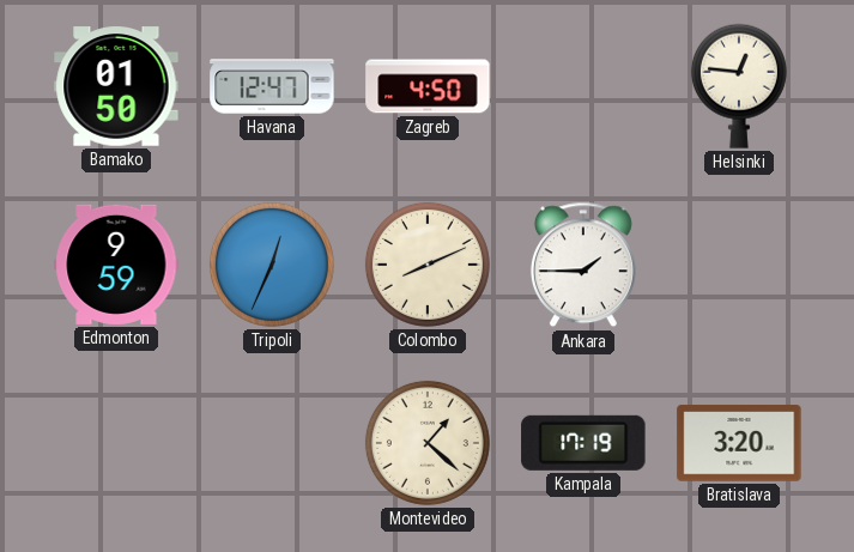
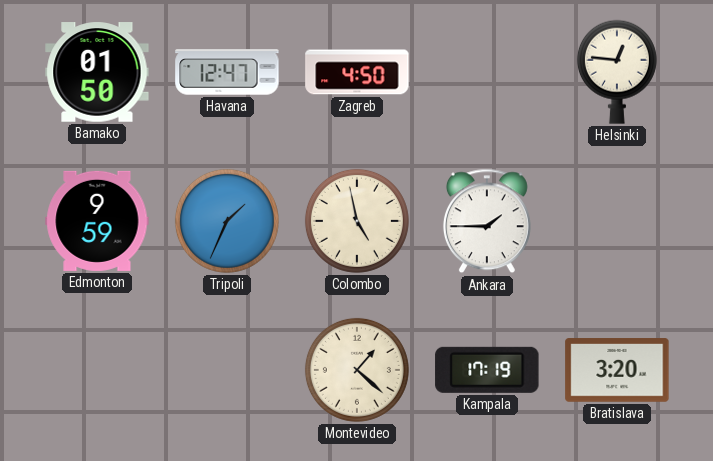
Tripoli: 12:34 -> 1:34
Colombo: 8:11 -> 4:58
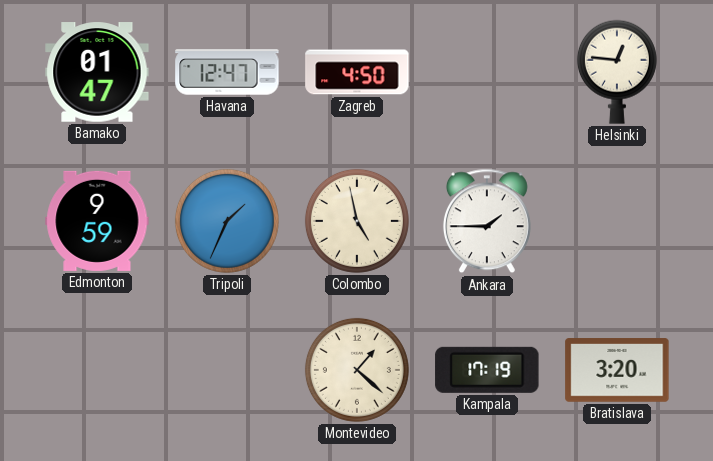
Bamako: 01:50 -> 01:47
